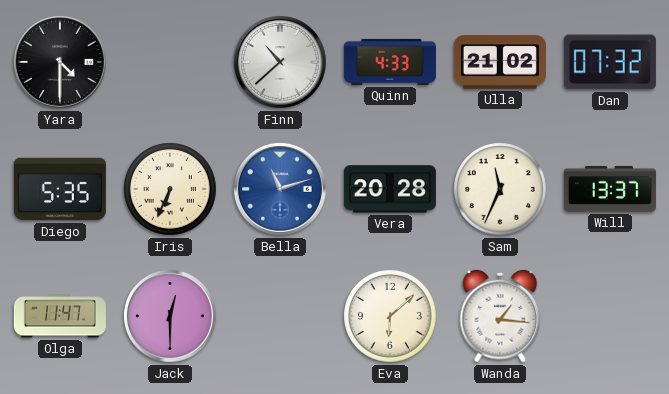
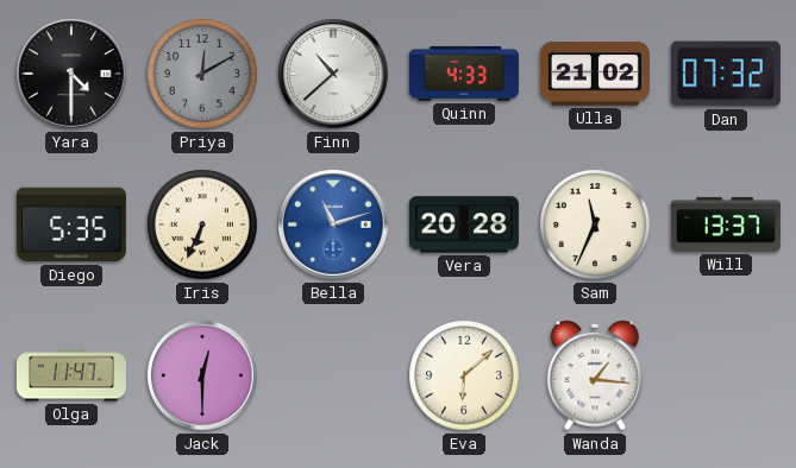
Priya: none -> 12:10
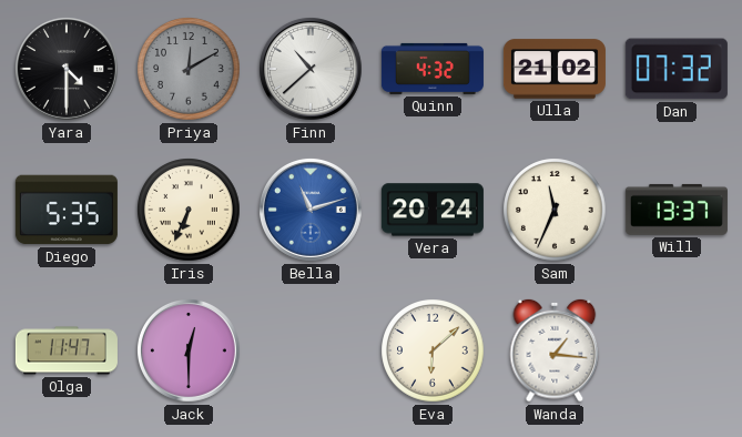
Quinn: 4:33 -> 4:32
Vera: 20:28 -> 20:24
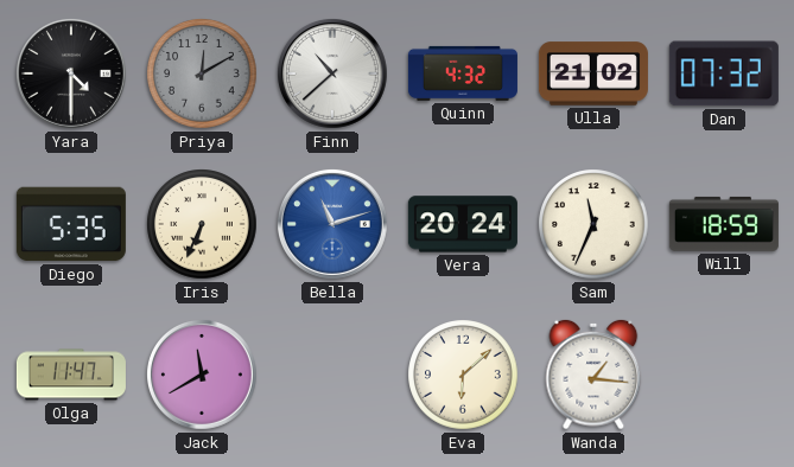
Will: 13:37 -> 18:59
Jack: 12:30 -> 11:40
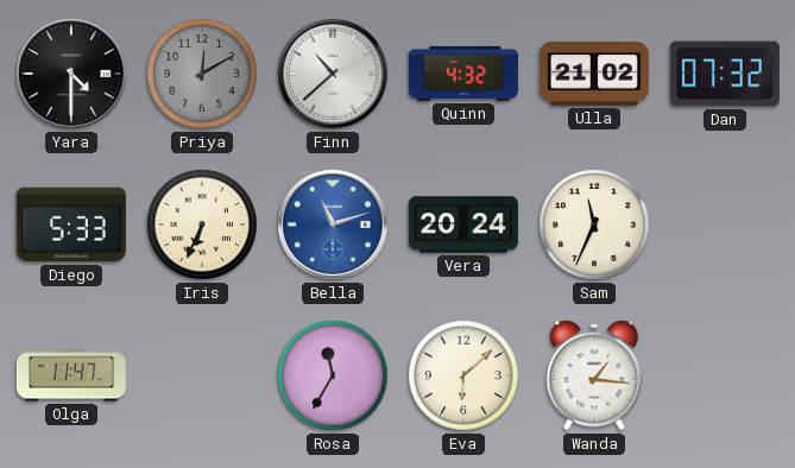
Diego: 5:35 -> 5:33
Will: 18:59 -> none
Jack: 11:40 -> none
Rosa: none -> 11:35
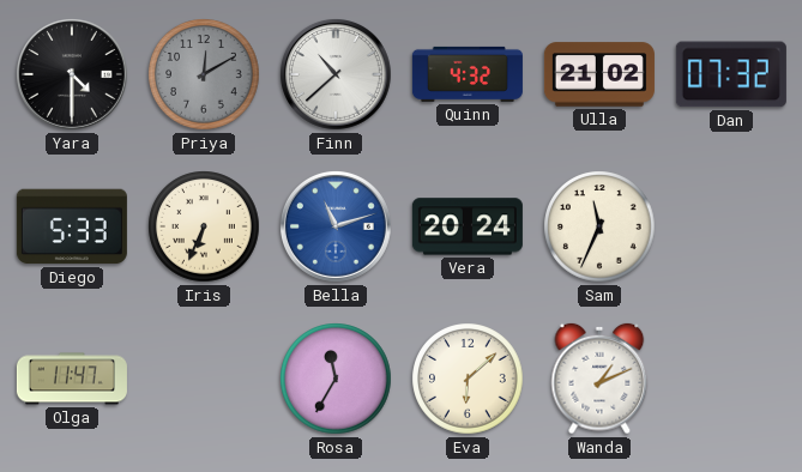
Wanda: 1:16 -> 1:11
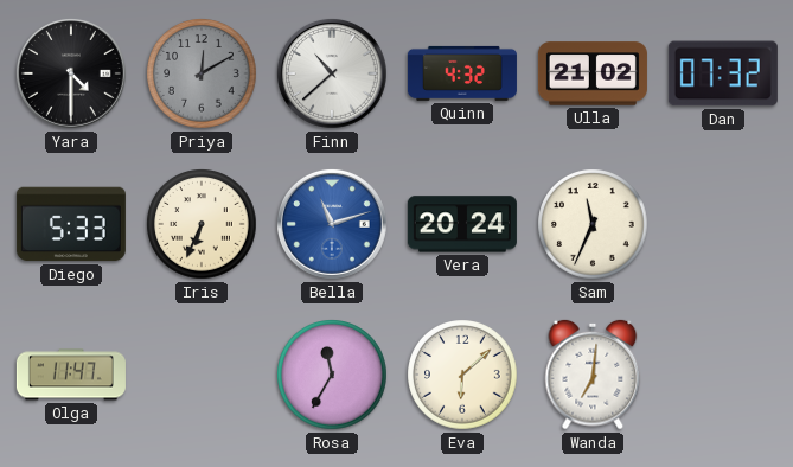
Wanda: 1:11 -> 7:01
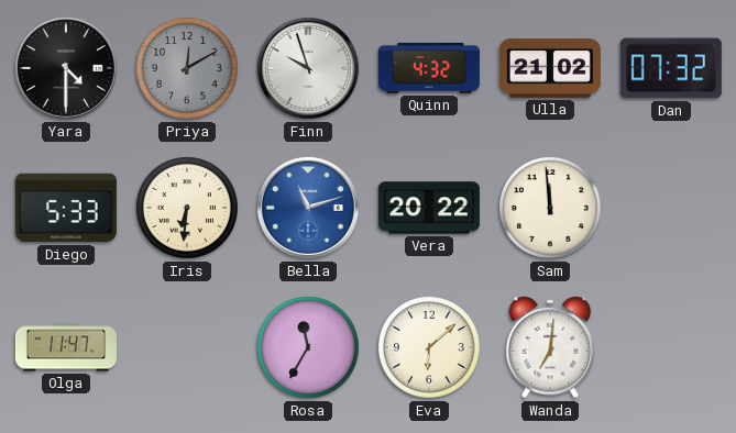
Finn: 10:38 -> 9:57
Iris: 6:34 -> 6:31
Vera: 20:24 -> 20:22
Sam: 11:34 -> 11:59
